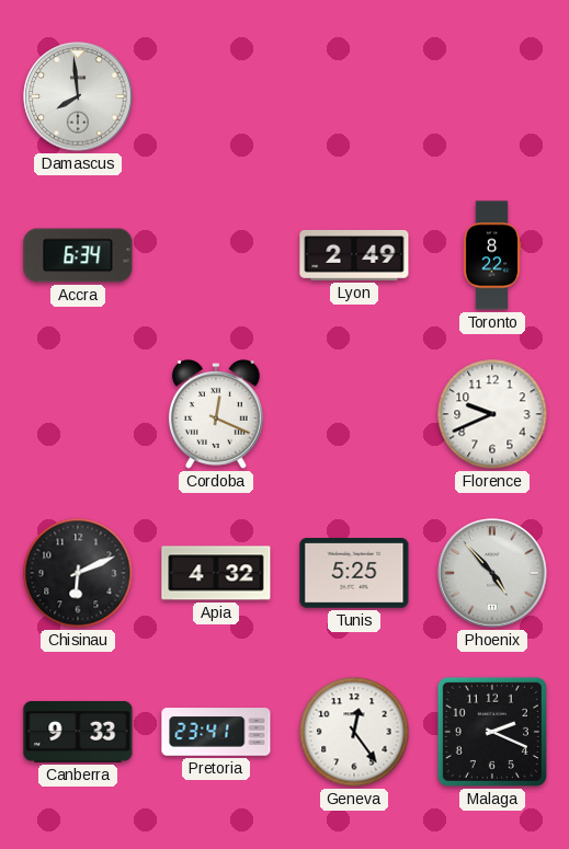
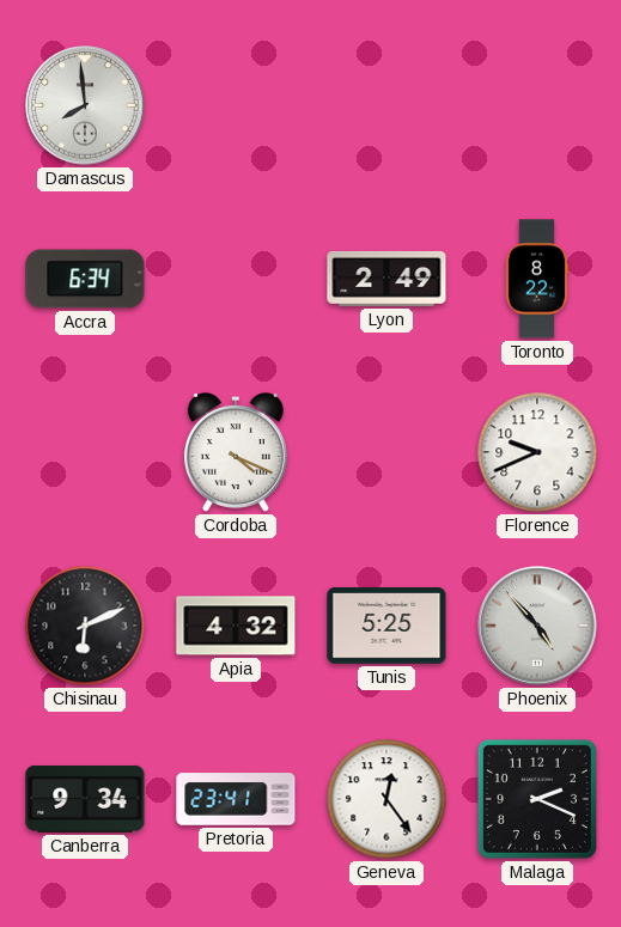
Cordoba: 12:19 -> 4:19
Canberra: 9:33 -> 9:34
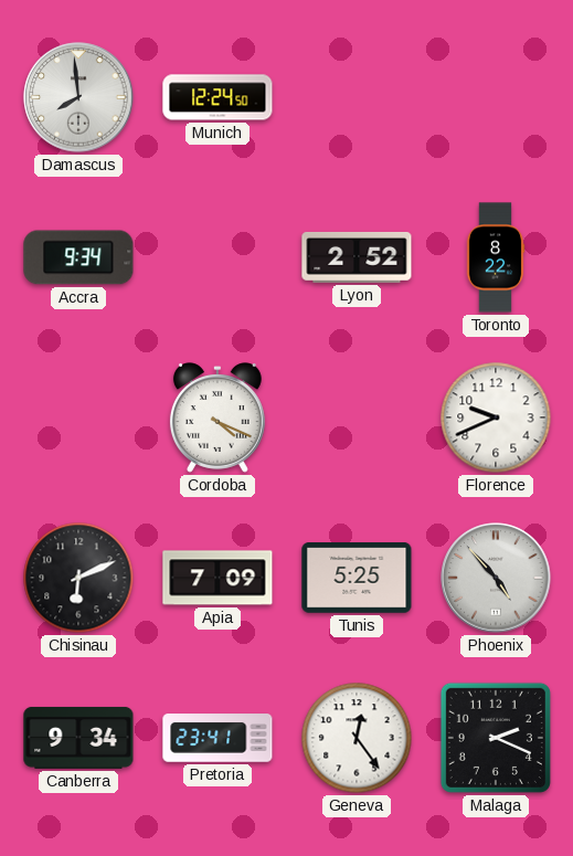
Munich: none -> 12:24
Accra: 6:34 -> 9:34
Lyon: 2:49 -> 2:52
Apia: 4:32 -> 7:09
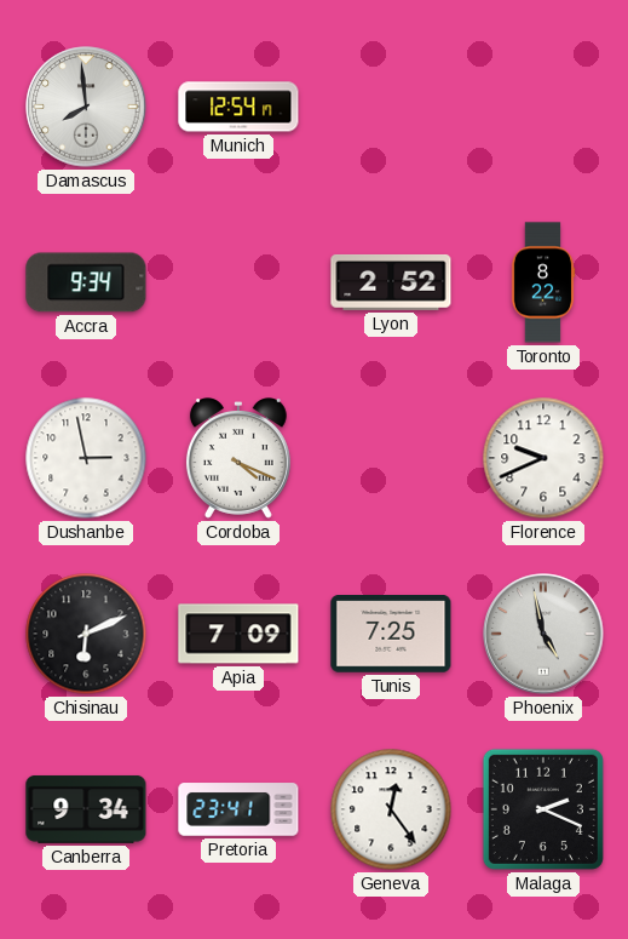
Munich: 12:24 -> 12:54
Dushanbe: none -> 2:58
Tunis: 5:25 -> 7:25
Phoenix: 4:53 -> 4:58
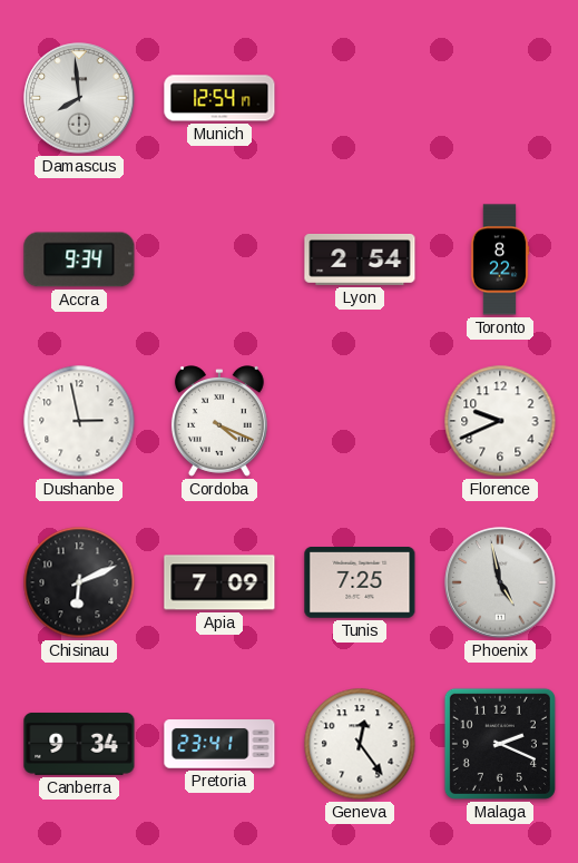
Lyon: 2:52 -> 2:54
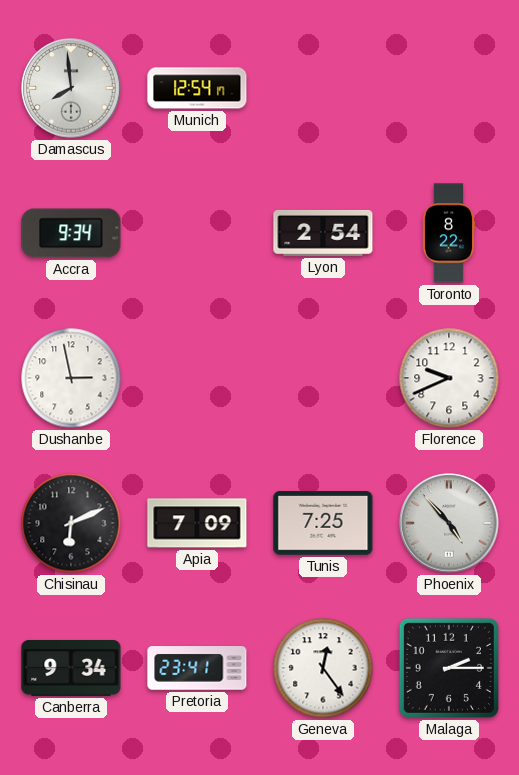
Cordoba: 4:19 -> none
Phoenix: 4:58 -> 4:53
Malaga: 2:19 -> 2:15
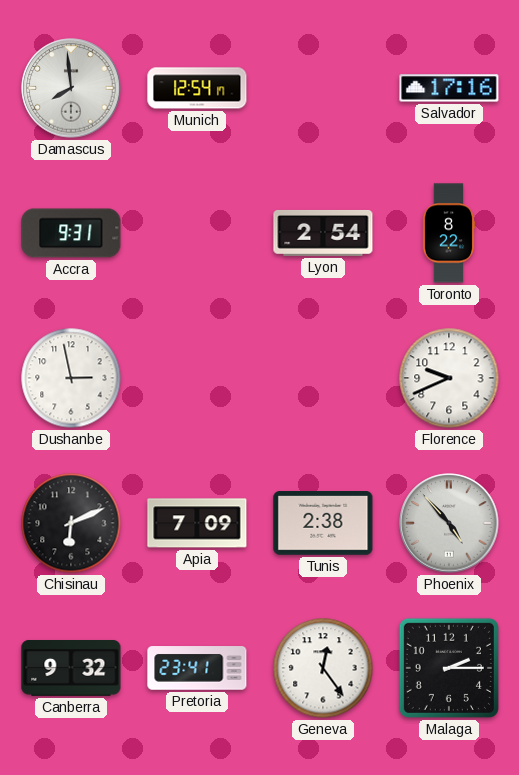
Salvador: none -> 17:16
Accra: 9:34 -> 9:31
Tunis: 7:25 -> 2:38
Canberra: 9:34 -> 9:32
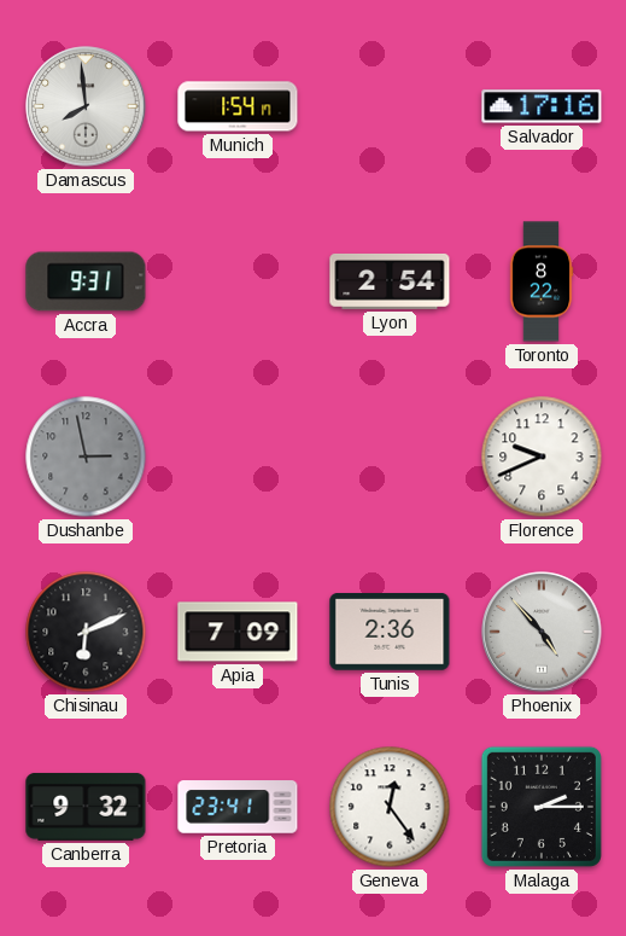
Munich: 12:54 -> 1:54
Dushanbe dial: white -> grey
Tunis: 2:38 -> 2:36
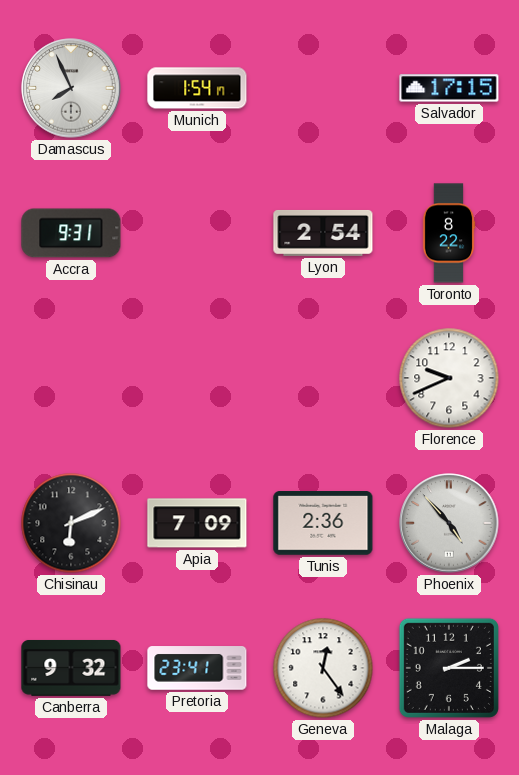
Damascus: 7:59 -> 7:56
Salvador: 17:16 -> 17:15
Dushanbe: 2:58 -> none
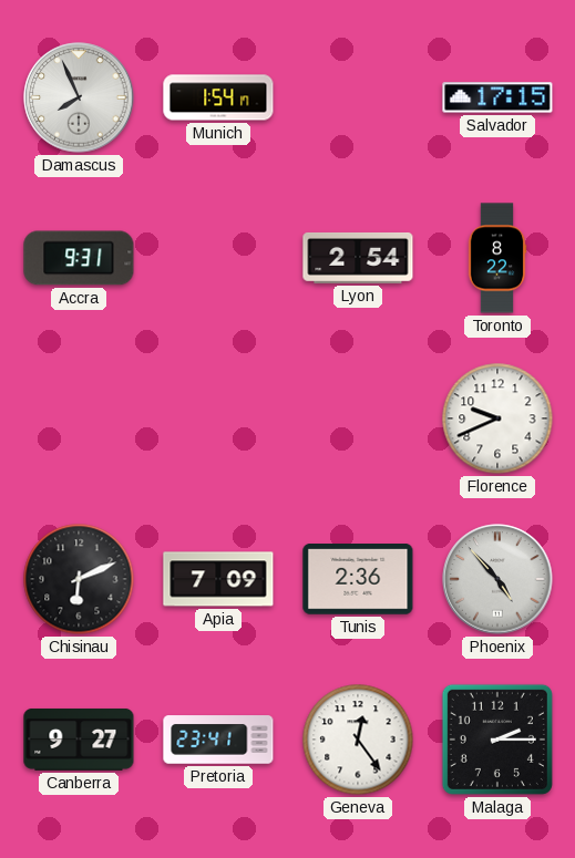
Canberra: 9:32 -> 9:27
